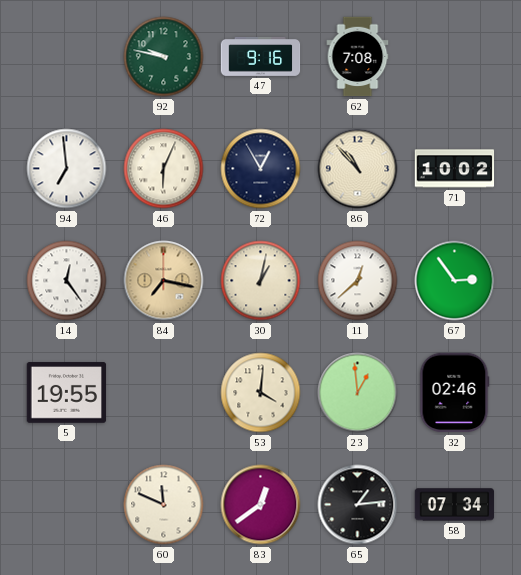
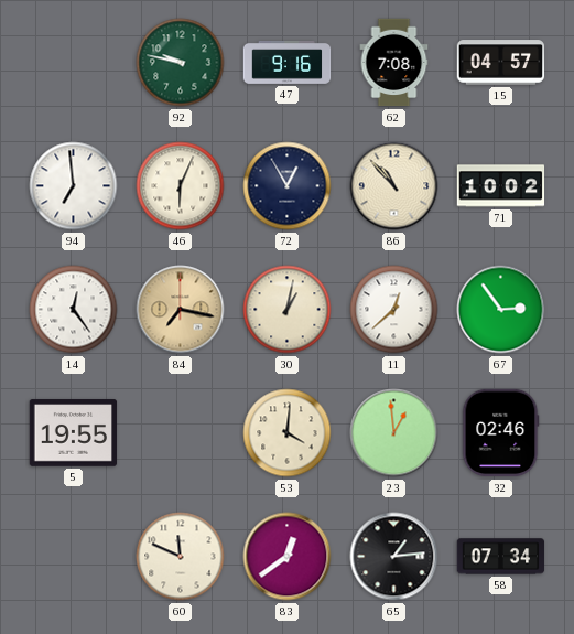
15: none -> 04:57
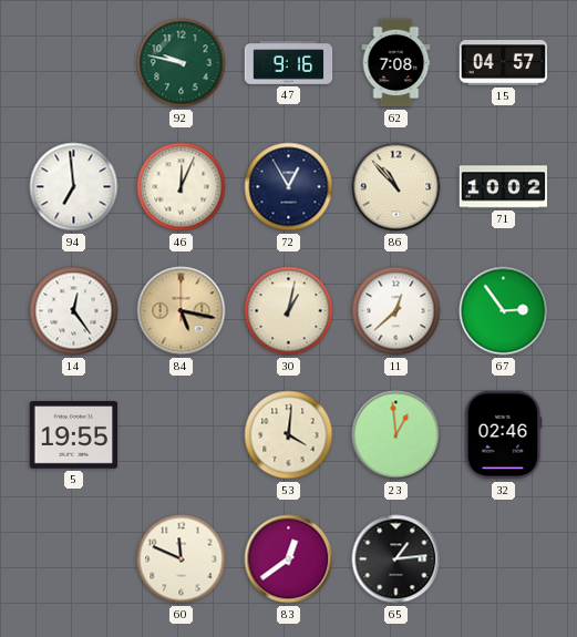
46: 6:04 -> 12:04
84: 7:17 -> 5:17
58: 07:34 -> none
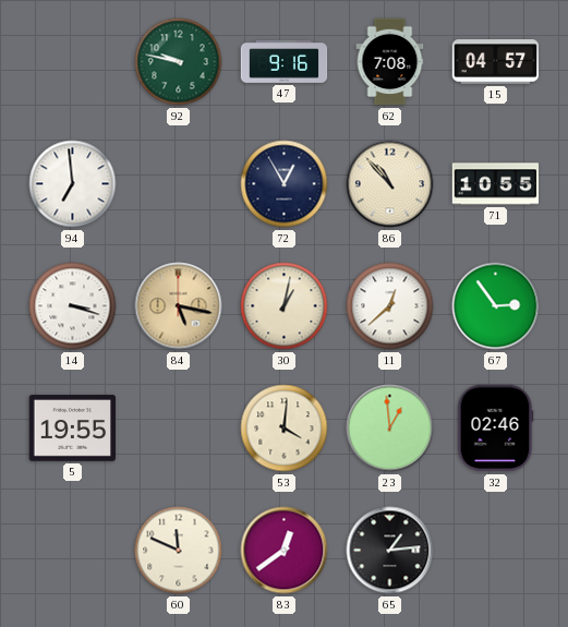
46: 12:04 -> none
71: 10:02 -> 10:55
14: 12:24 -> 3:18
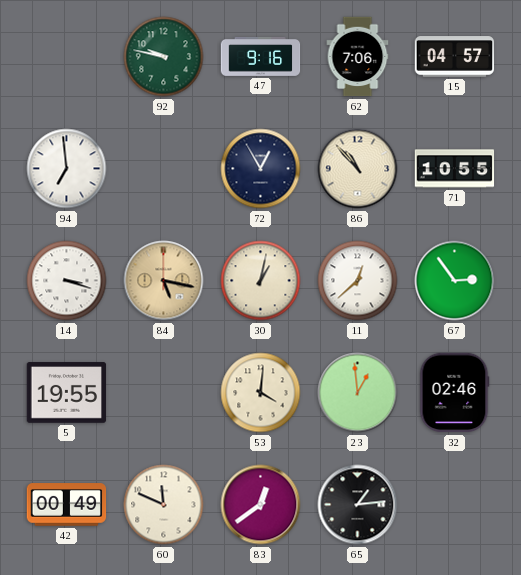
62: 7:08 -> 7:06
42: none -> 00:49
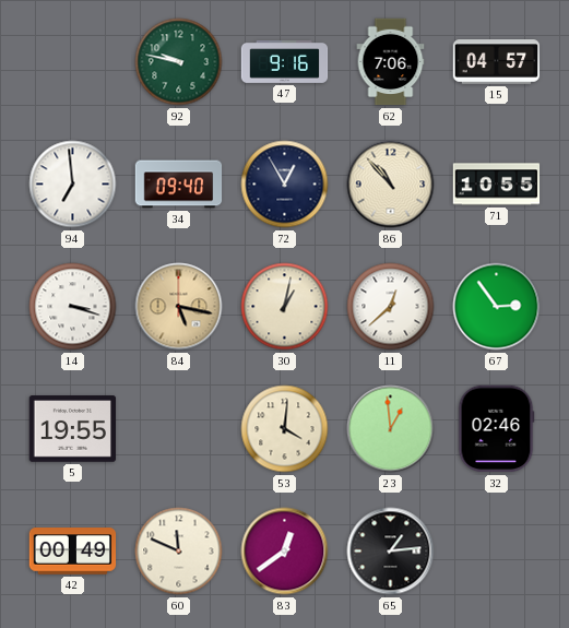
34: none -> 09:40
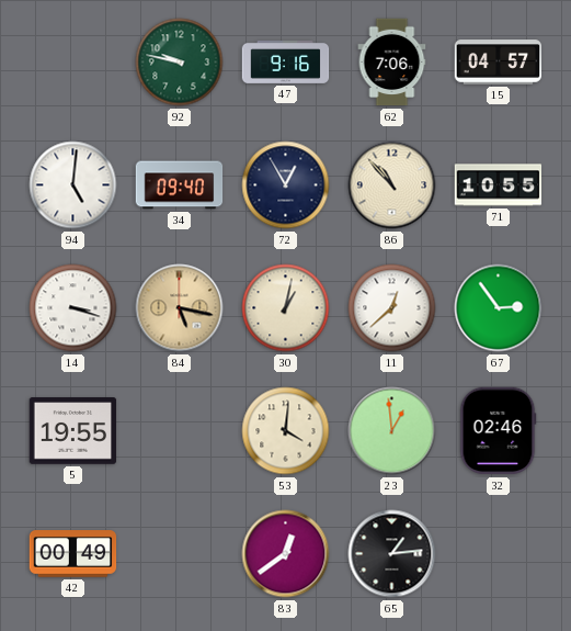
94: 6:59 -> 5:01
60: 11:49 -> none
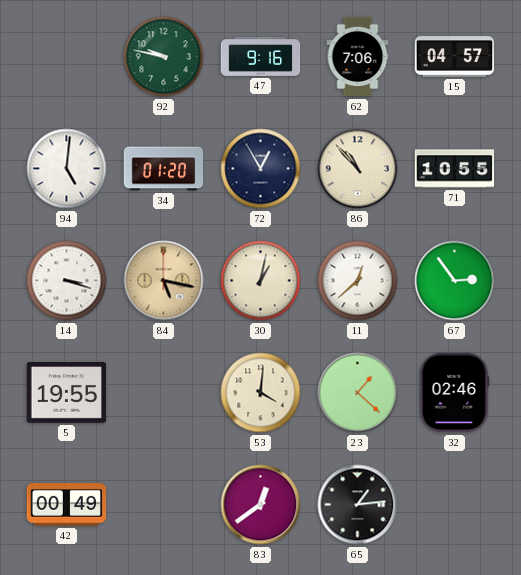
34: 09:40 -> 01:20
23: 12:59 -> 1:22
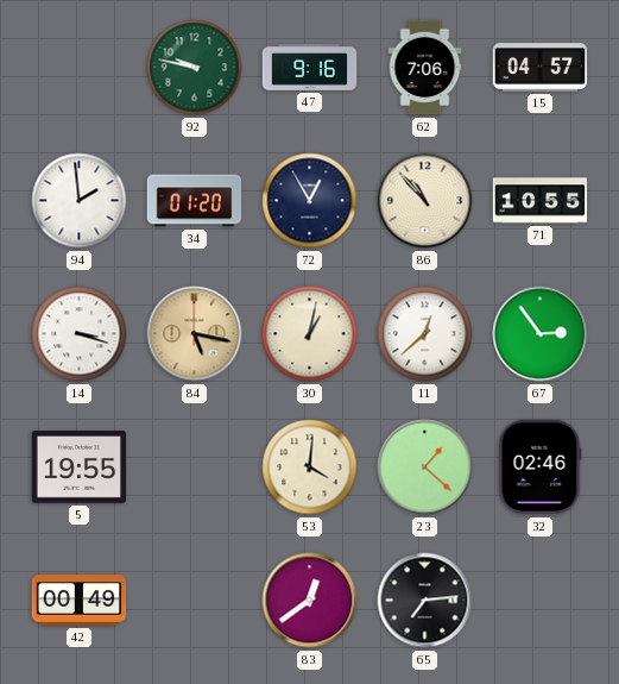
94: 5:01 -> 1:59
65: 1:14 -> 7:14
